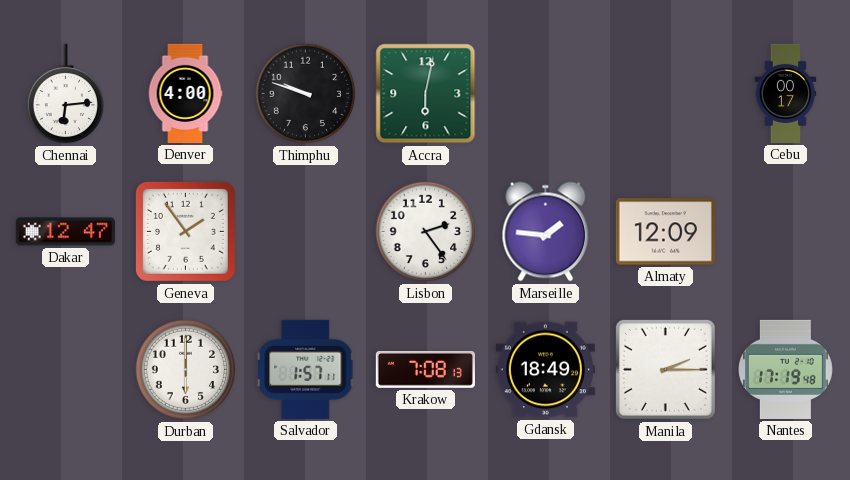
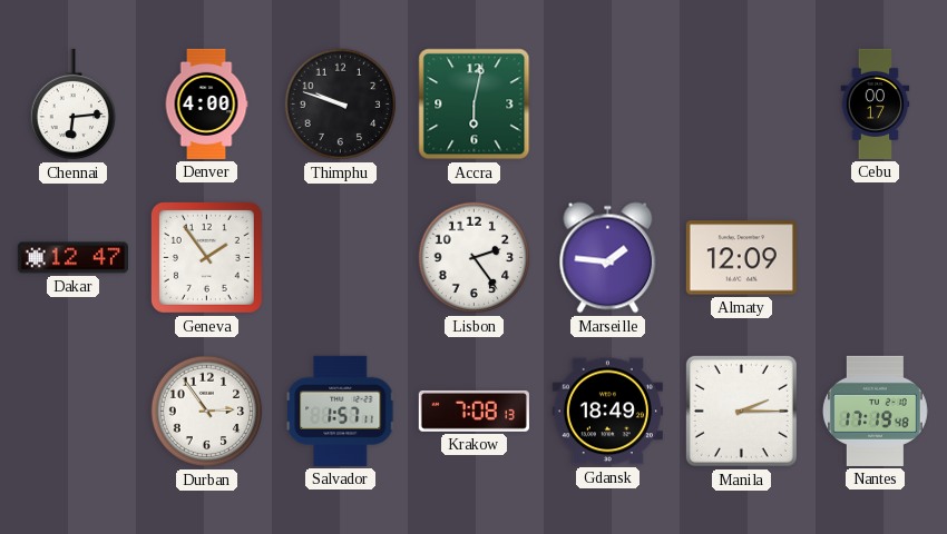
Durban: 6:00 -> 2:54
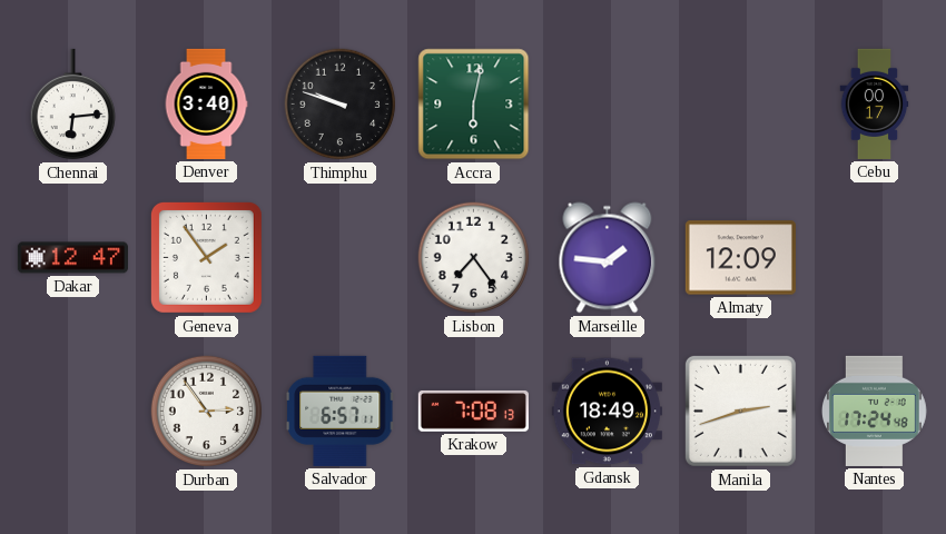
Denver: 4:00 -> 3:40
Lisbon: 2:24 -> 7:24
Salvador: 1:57 -> 6:57
Manila: 2:15 -> 2:42
Nantes: 17:19 -> 17:24
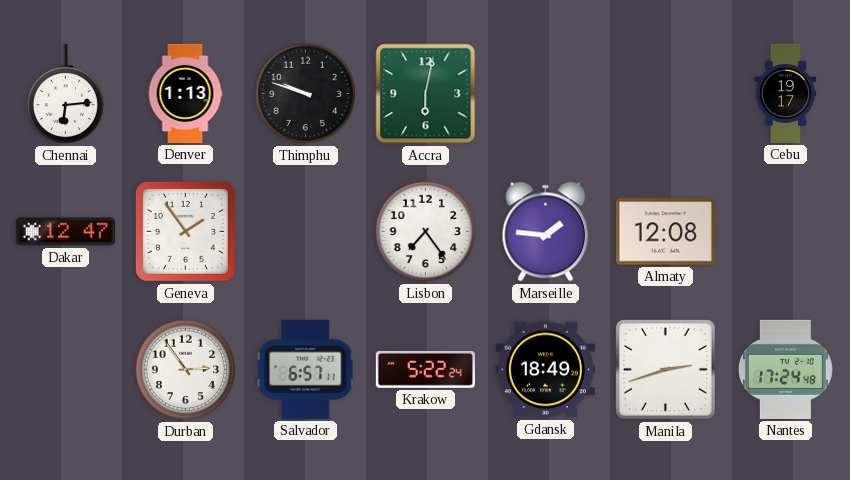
Denver: 3:40 -> 1:13
Cebu: 00:17 -> 19:17
Almaty: 12:09 -> 12:08
Krakow: 7:08 -> 5:22
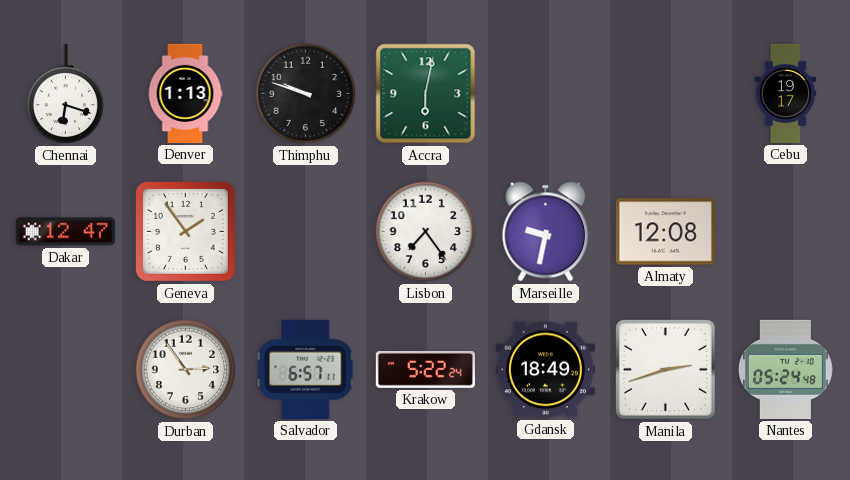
Chennai: 6:14 -> 6:18
Marseille: 1:46 -> 9:32
Nantes: 17:24 -> 05:24
